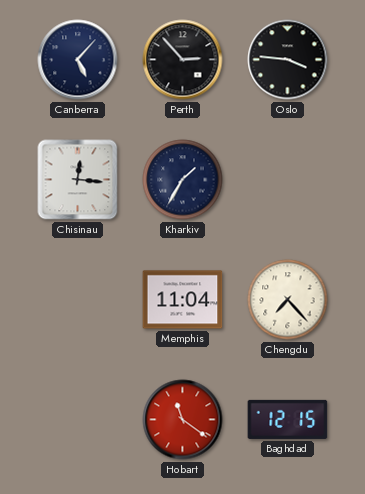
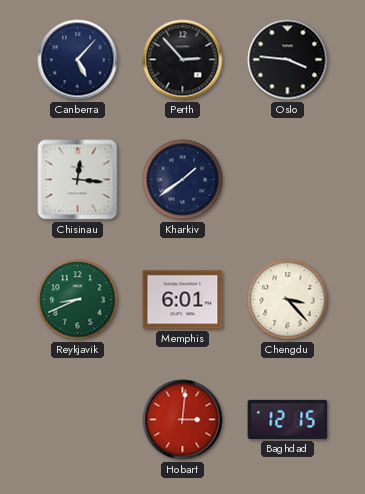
Kharkiv: 1:35 -> 1:39
Reykjavik: none -> 8:41
Memphis: 11:04 -> 6:01
Chengdu: 7:23 -> 3:23
Hobart: 11:21 -> 3:01
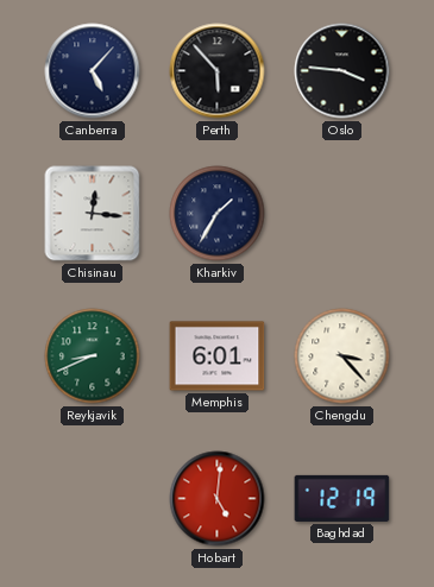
Perth: 2:53 -> 5:53
Kharkiv: 1:39 -> 1:35
Hobart: 3:01 -> 5:01
Baghdad: 12:15 -> 12:19
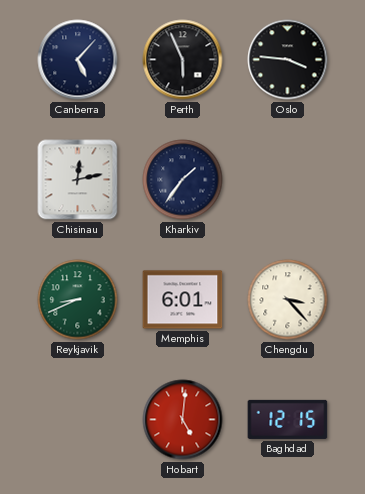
Perth: 5:53 -> 5:56
Chisinau: 12:16 -> 12:13
Kharkiv: 1:35 -> 1:36
Baghdad: 12:19 -> 12:15
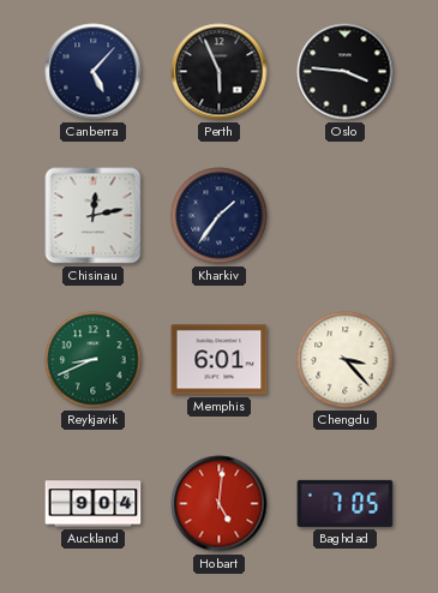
Auckland: none -> 9:04
Baghdad: 12:15 -> 7:05
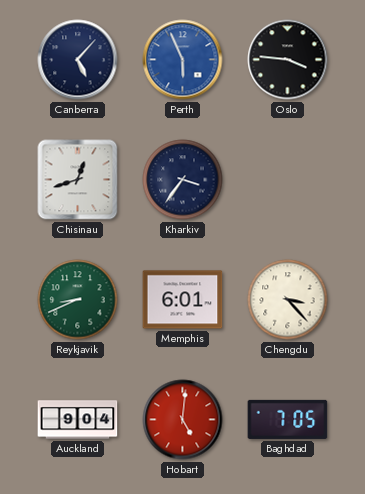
Perth dial: black -> blue
Chisinau: 12:13 -> 12:42
Kharkiv: 1:36 -> 3:36
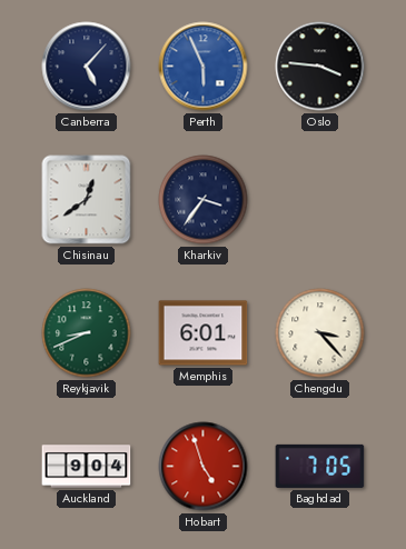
Chisinau: 12:42 -> 12:39
Hobart: 5:01 -> 4:57
